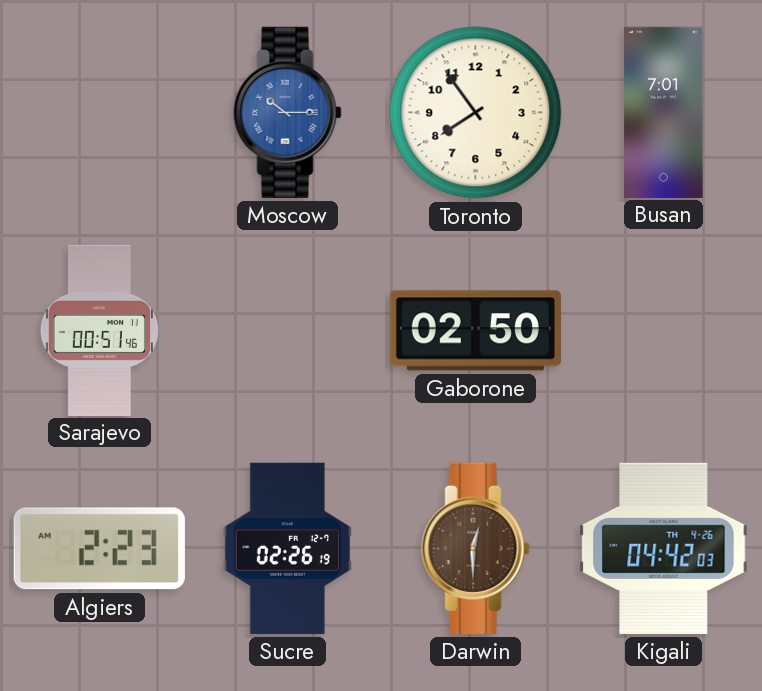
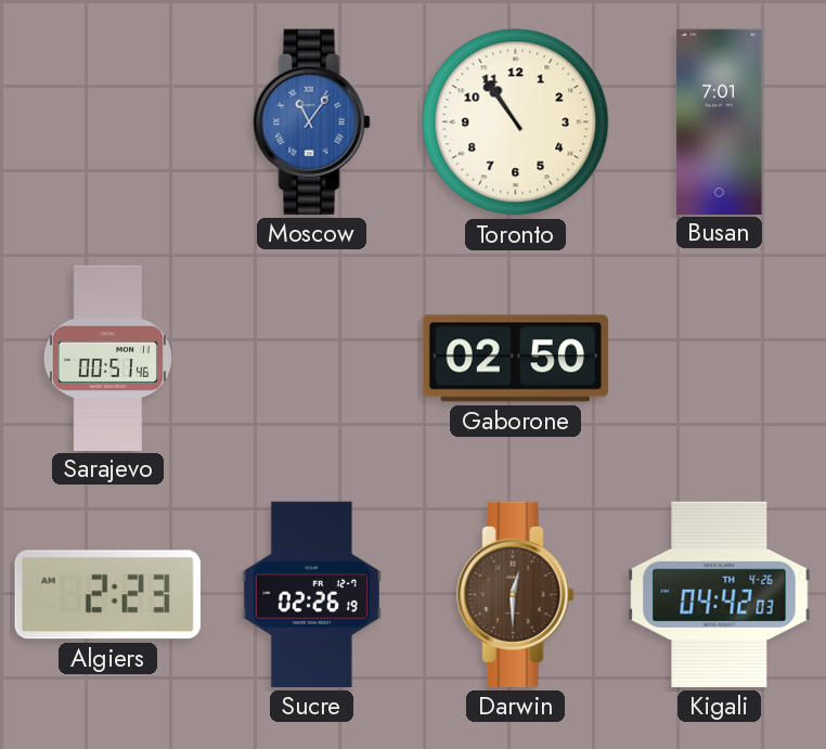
Moscow: 10:15 -> 11:06
Toronto: 7:54 -> 10:54
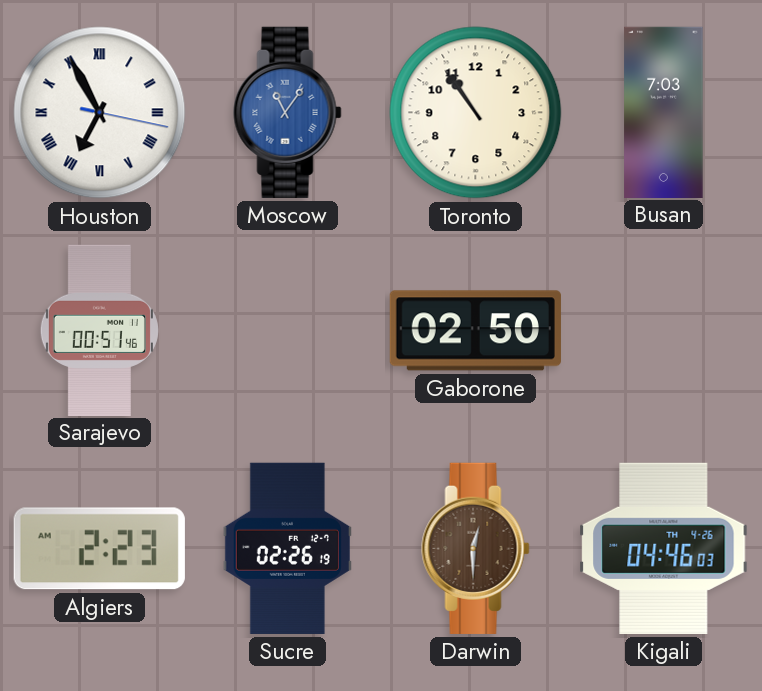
Houston: none -> 6:55
Busan: 7:01 -> 7:03
Kigali: 04:42 -> 04:46
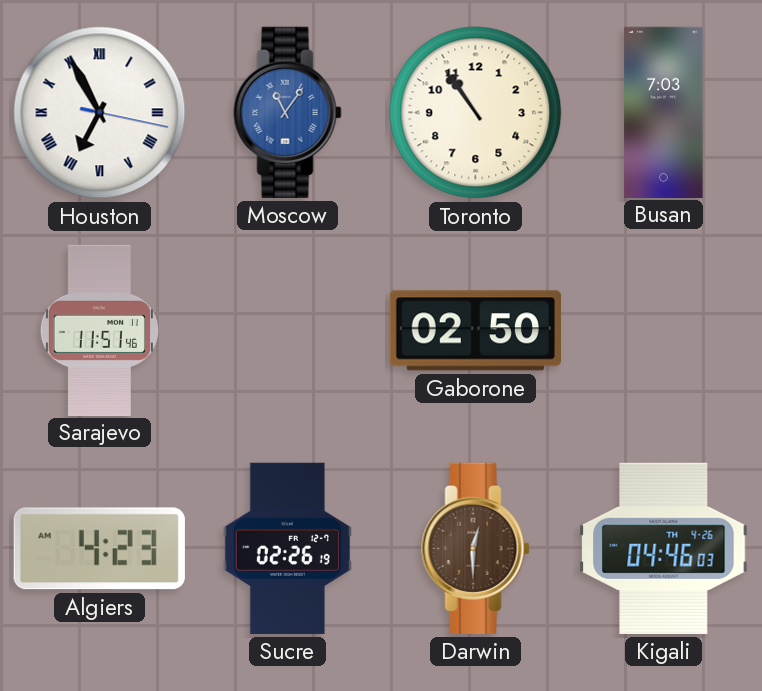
Sarajevo: 00:51 -> 11:51
Algiers: 2:23 -> 4:23
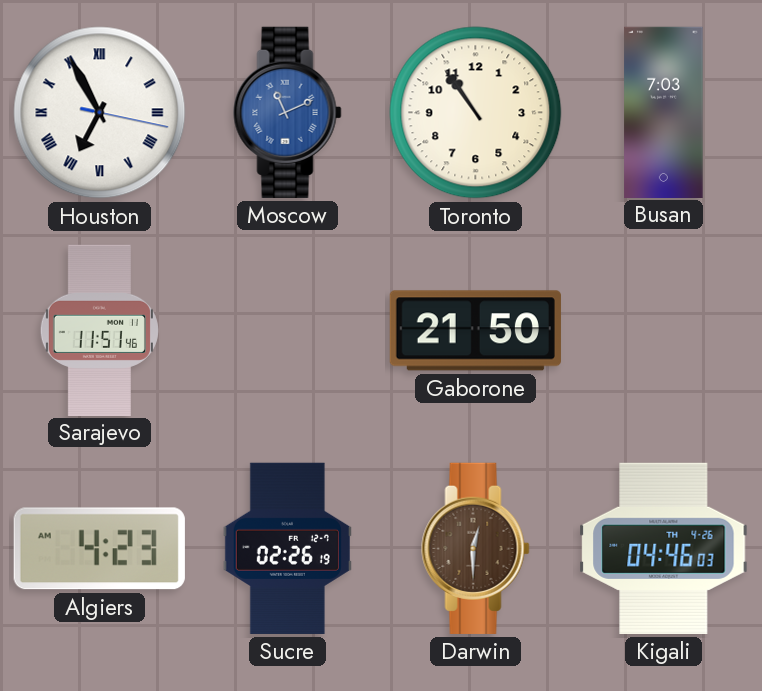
Moscow: 11:06 -> 11:11
Gaborone: 02:50 -> 21:50
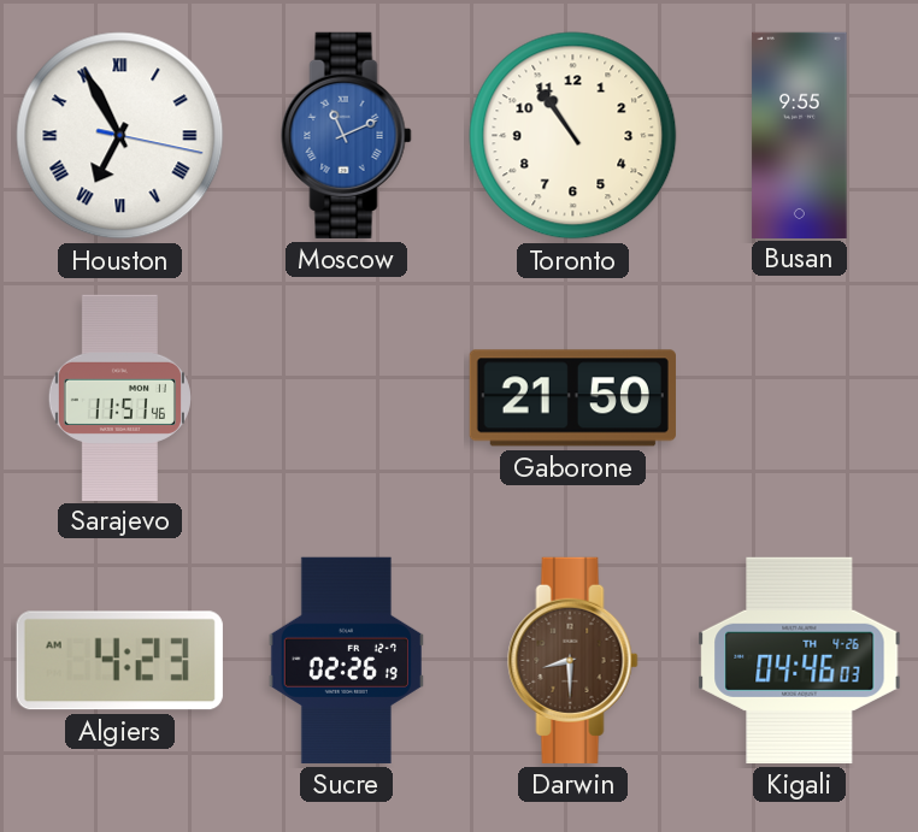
Busan: 7:03 -> 9:55
Darwin: 12:30 -> 8:30
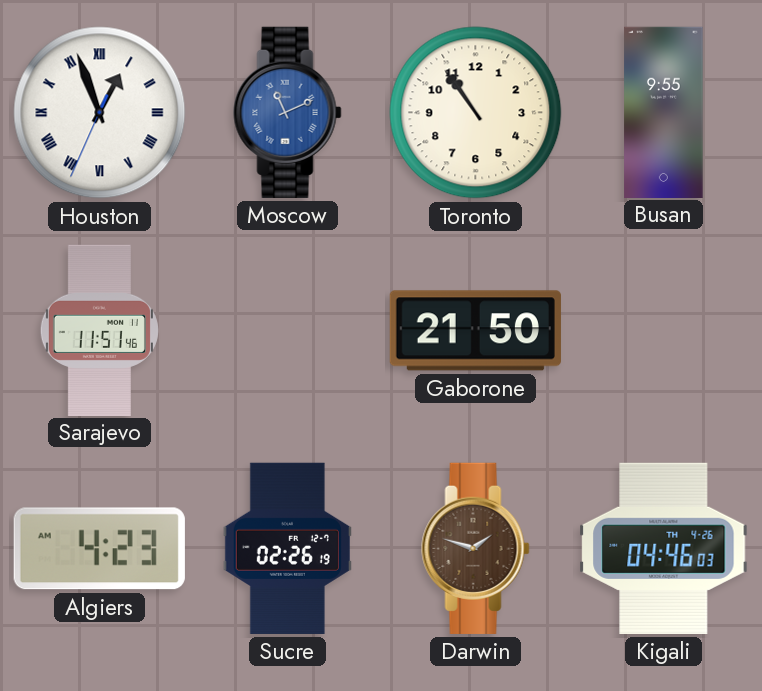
Houston: 6:55 -> 12:56
Darwin: 8:30 -> 1:48
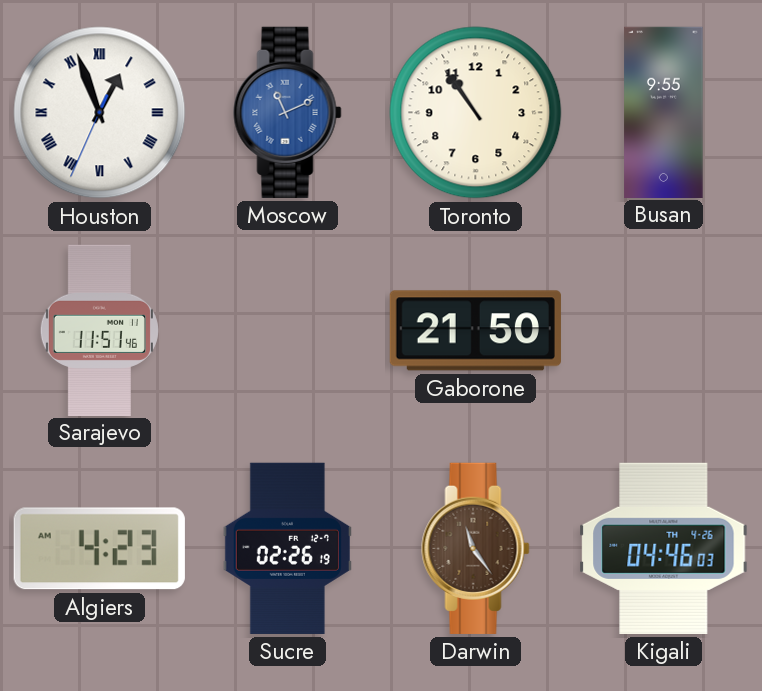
Darwin: 1:48 -> 11:24
